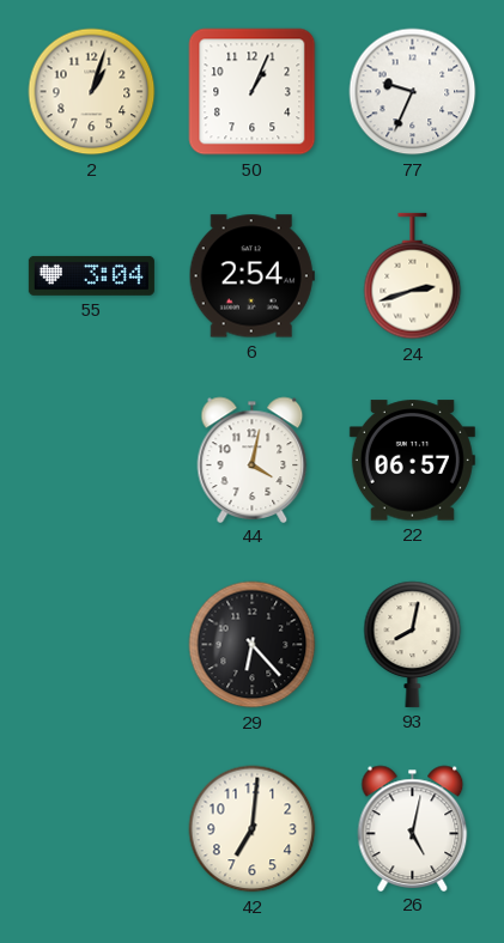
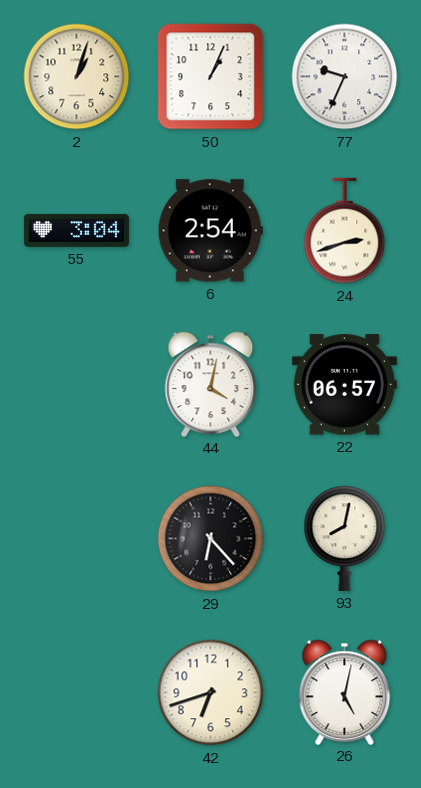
42: 7:01 -> 6:42
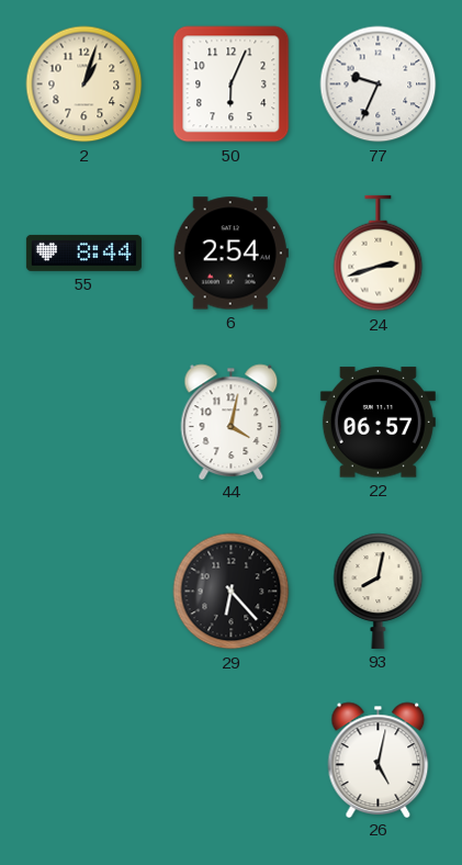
50: 1:04 -> 6:04
55: 3:04 -> 8:44
42: 6:42 -> none
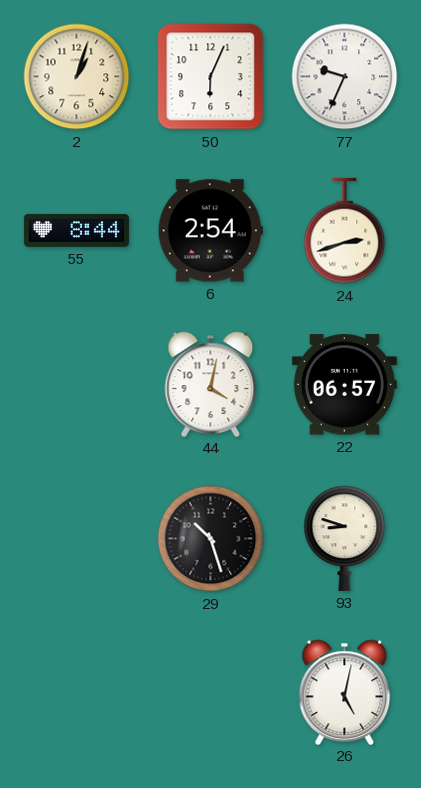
29: 6:23 -> 10:27
93: 8:02 -> 8:48
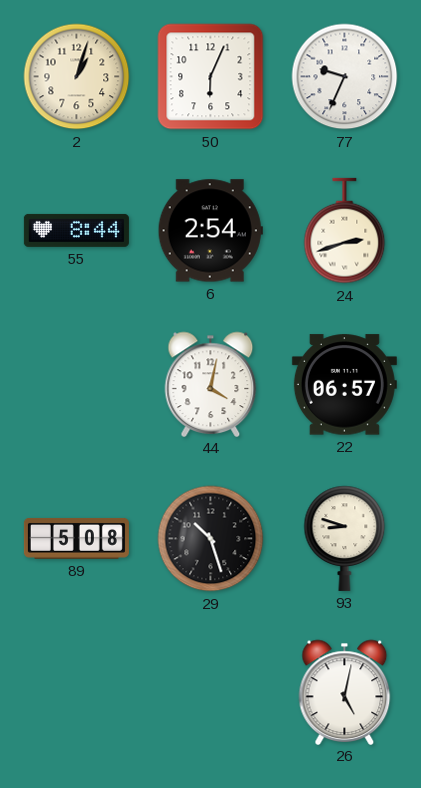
89: none -> 5:08
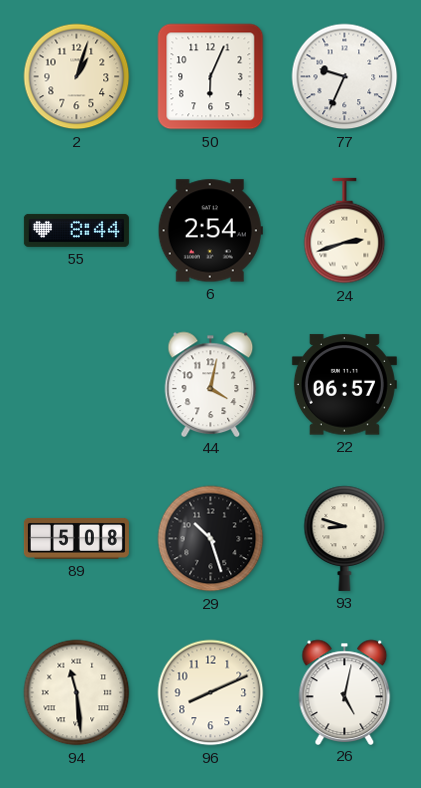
94: none -> 11:29
96: none -> 8:11
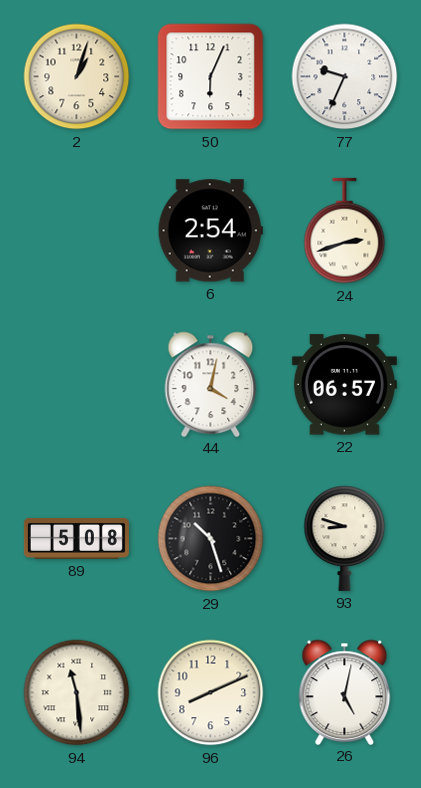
55: 8:44 -> none
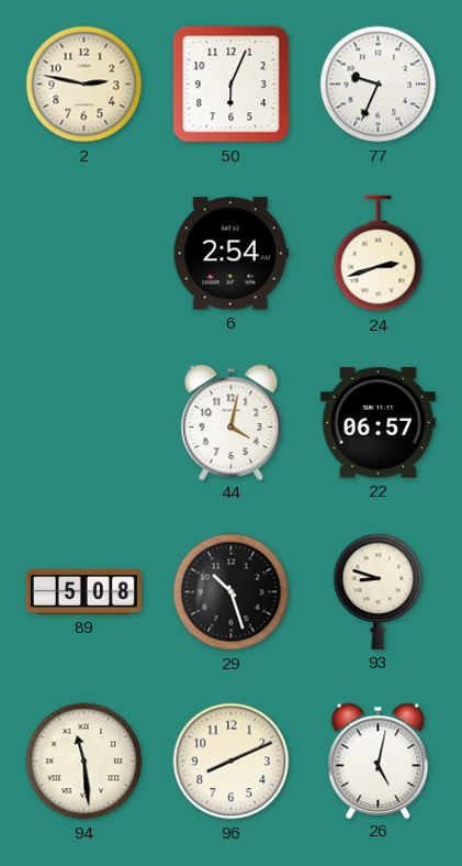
2: 1:03 -> 2:47
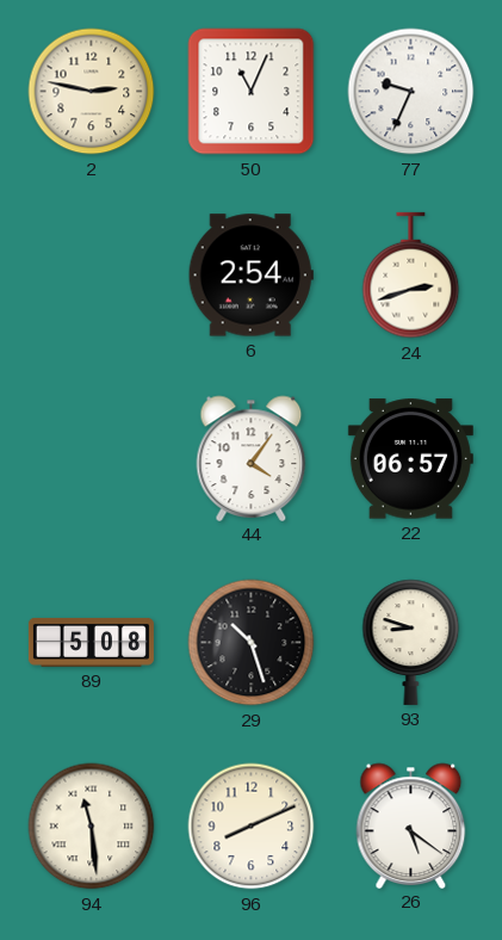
50: 6:04 -> 11:04
44: 4:02 -> 4:06
26: 5:02 -> 5:21
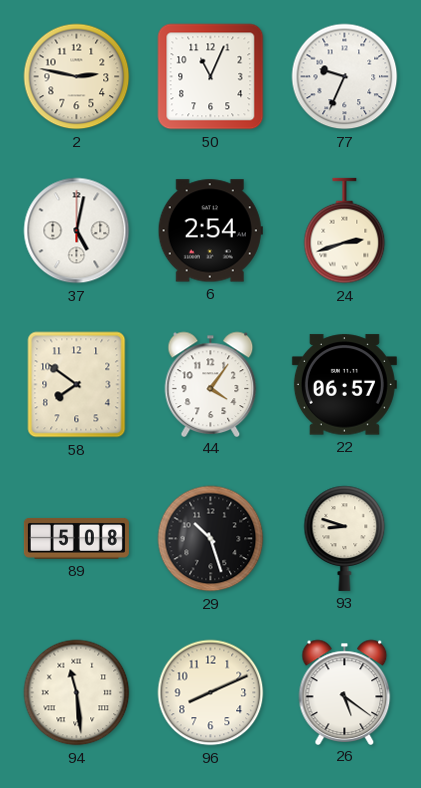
37: none -> 5:02
58: none -> 7:51
